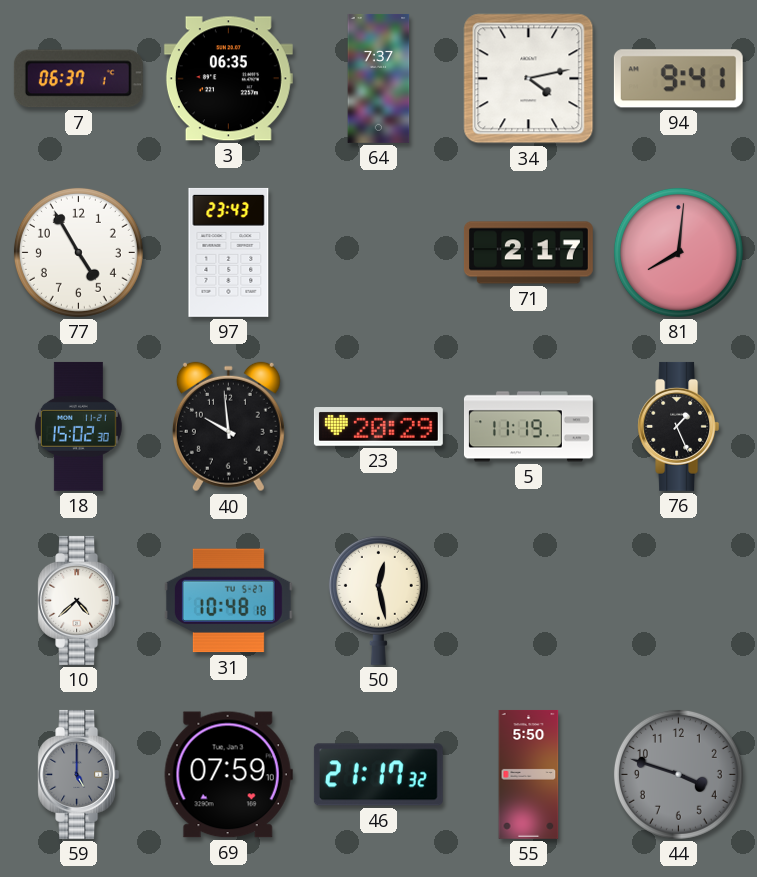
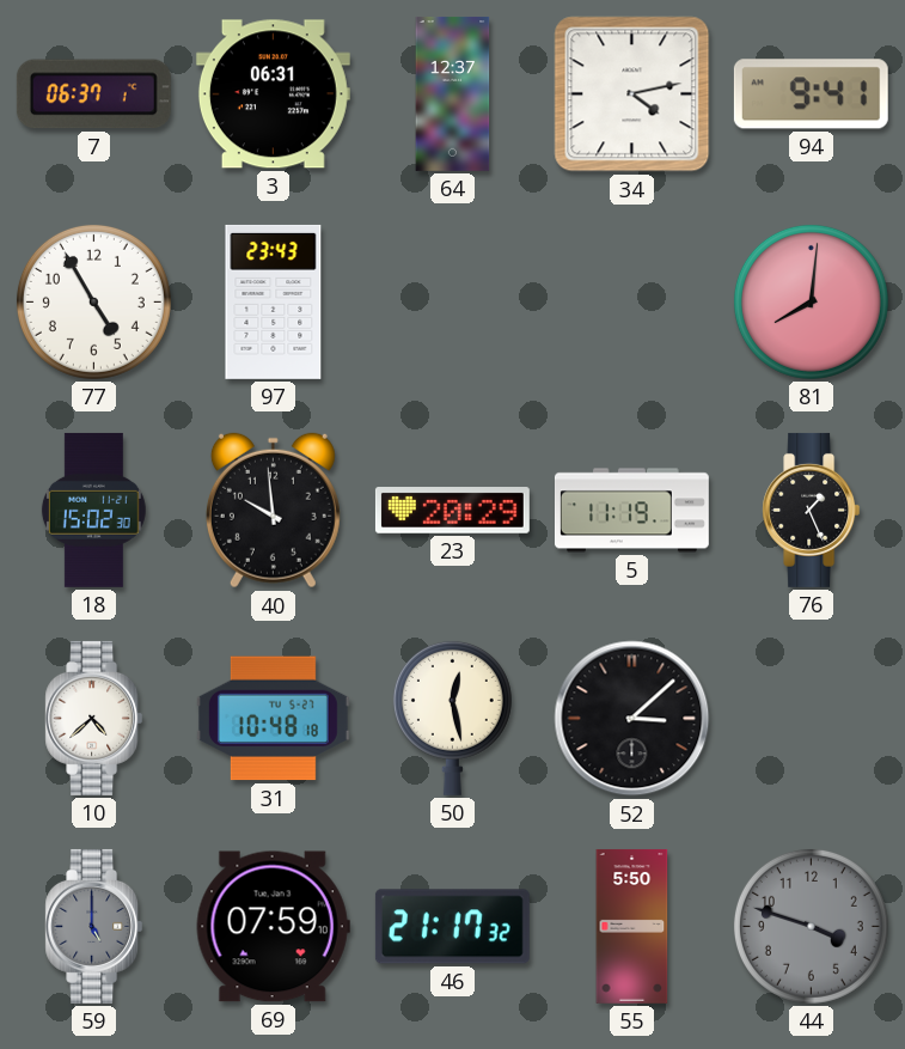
3: 06:35 -> 06:31
64: 7:37 -> 12:37
71: 2:17 -> none
52: none -> 3:08
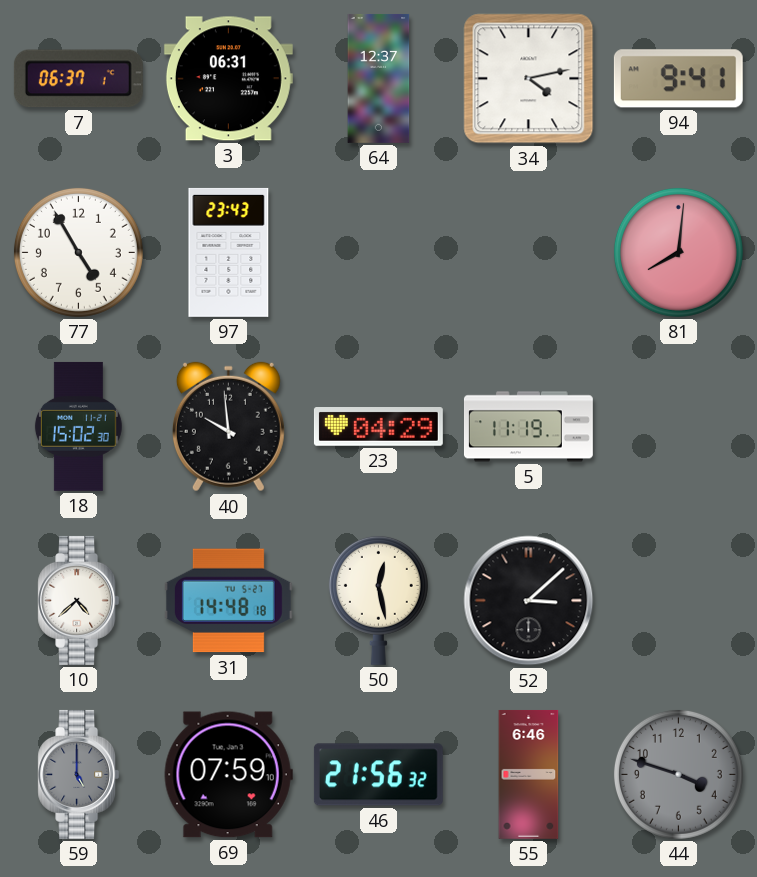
23: 20:29 -> 04:29
76: 1:26 -> none
31: 10:48 -> 14:48
46: 21:17 -> 21:56
55: 5:50 -> 6:46
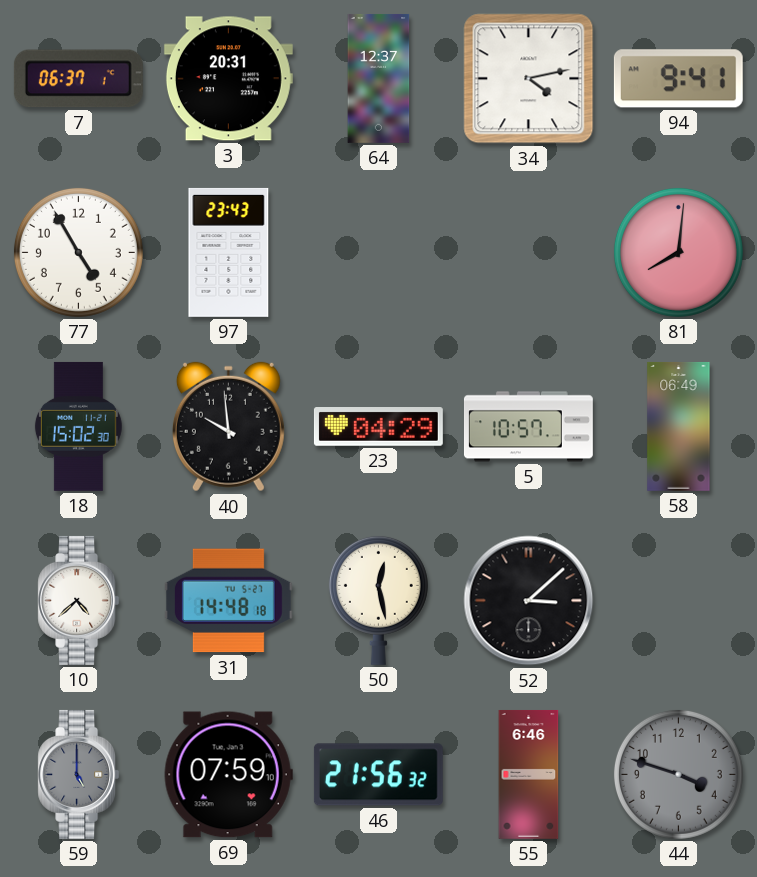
3: 06:31 -> 20:31
5: 11:19 -> 10:57
58: none -> 06:49
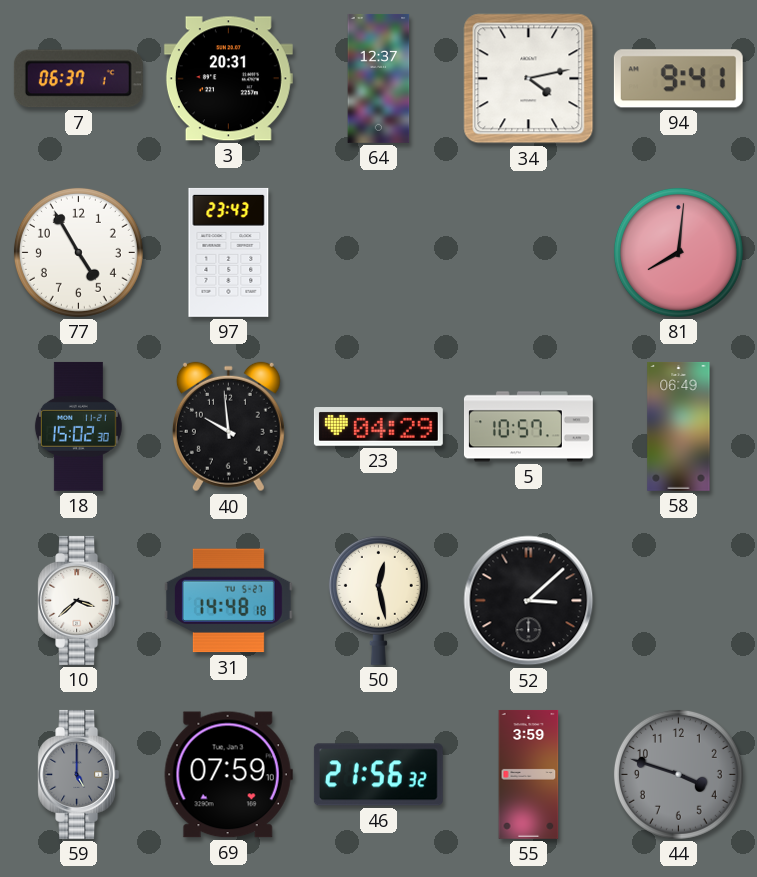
10: 4:38 -> 3:38
55: 6:46 -> 3:59
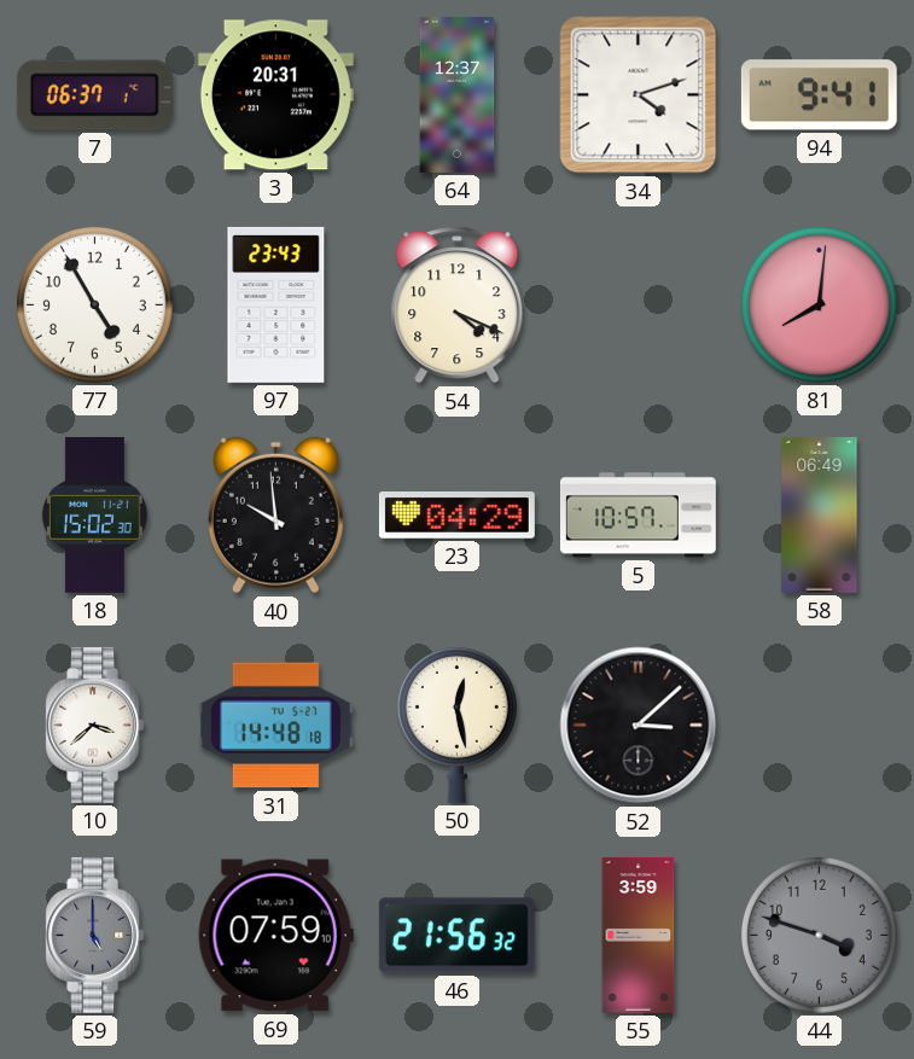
34: 4:13 -> 4:12
54: none -> 4:19
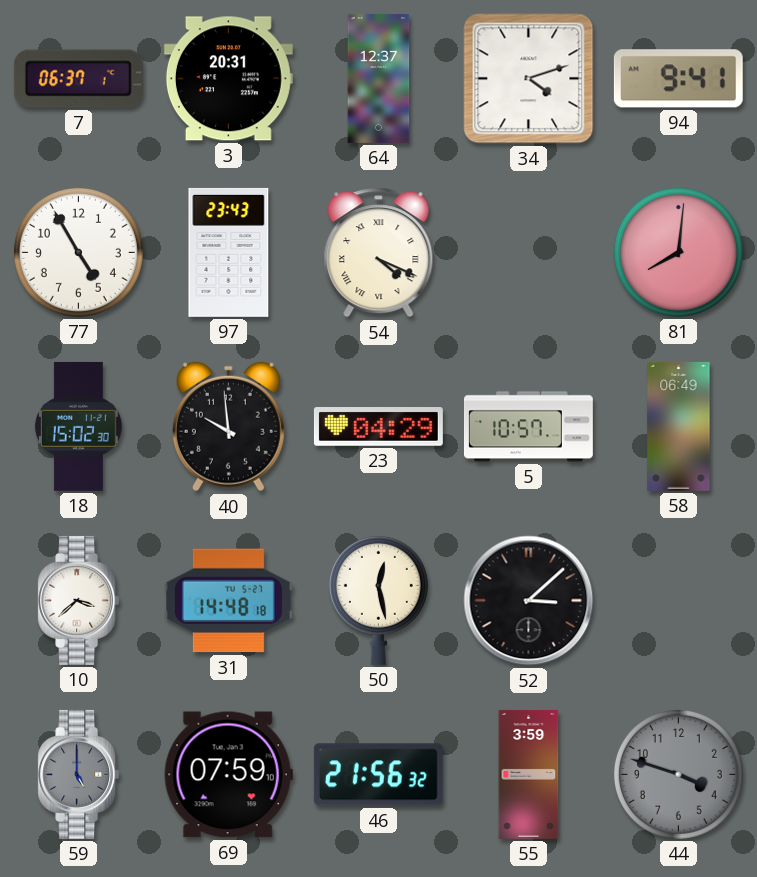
54 numerals: Arabic -> Roman
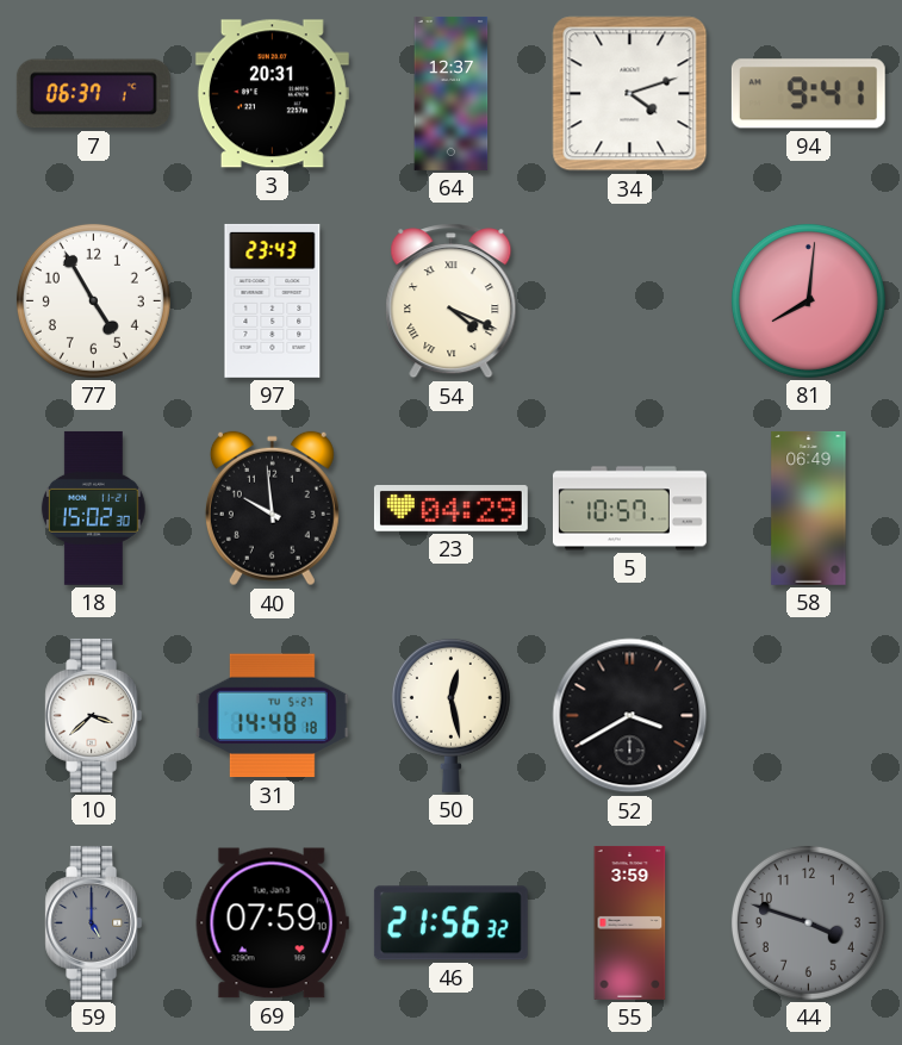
52: 3:08 -> 3:40
